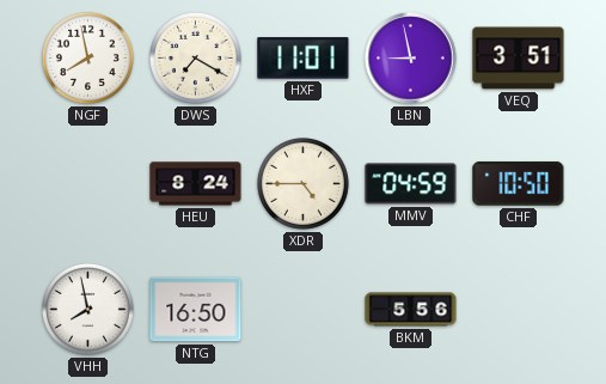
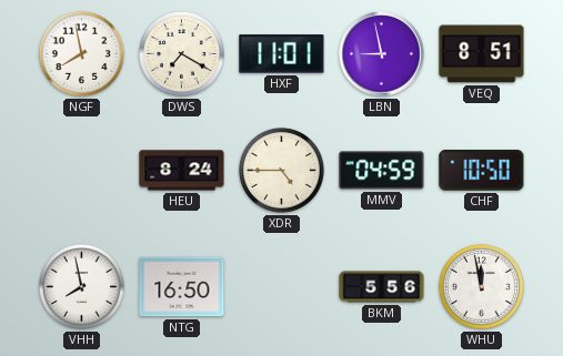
VEQ: 3:51 -> 8:51
WHU: none -> 11:58
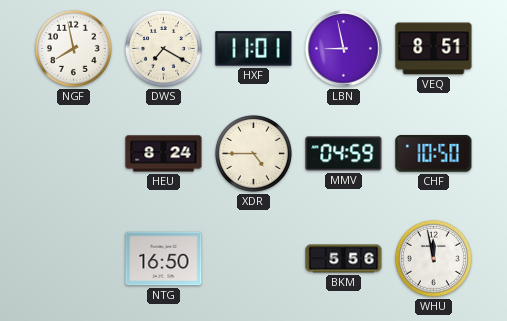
VHH: 7:58 -> none
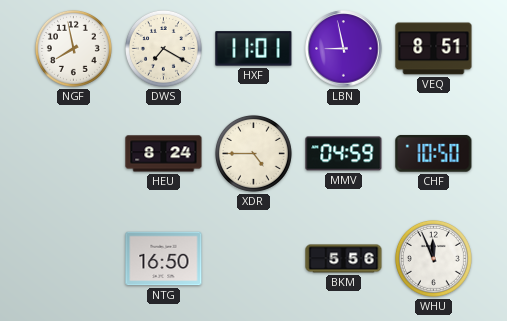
WHU: 11:58 -> 11:56
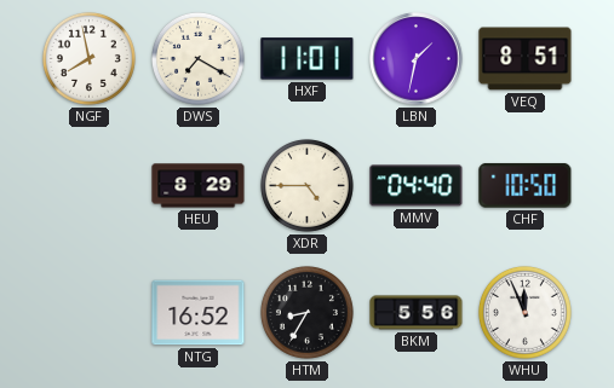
LBN: 8:58 -> 1:32
HEU: 8:24 -> 8:29
MMV: 04:59 -> 04:40
NTG: 16:50 -> 16:52
HTM: none -> 8:35
